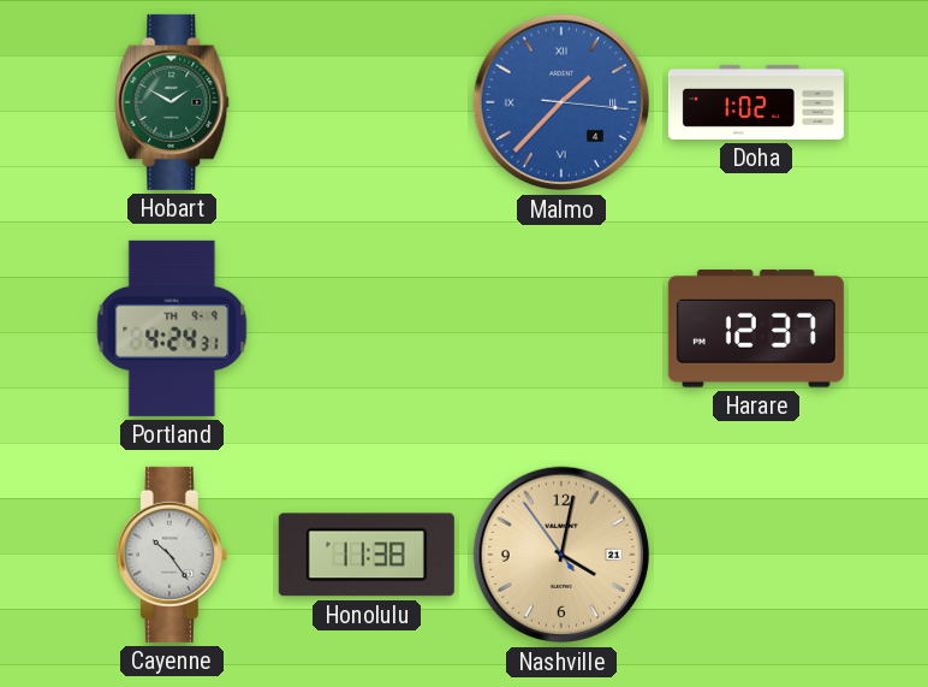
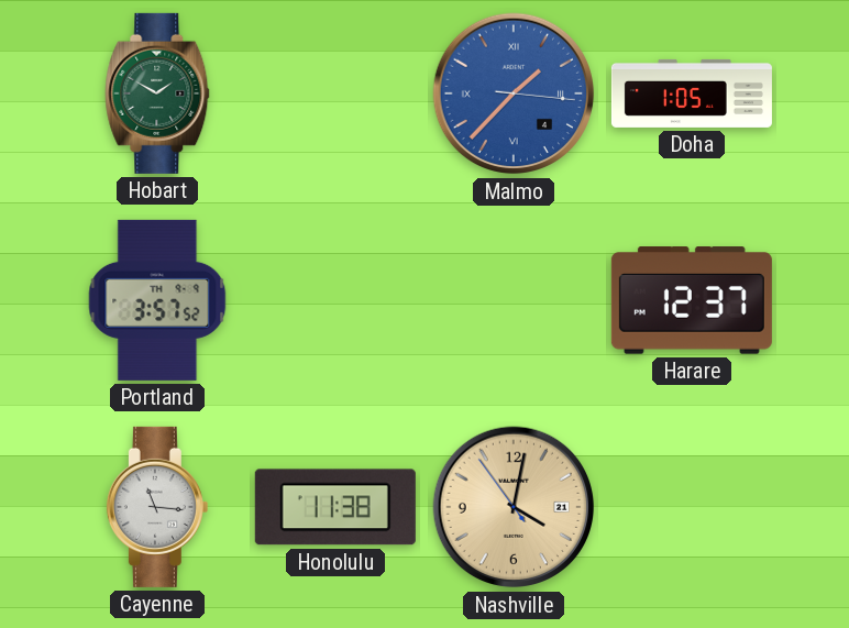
Doha: 1:02 -> 1:05
Portland: 4:24 -> 3:57
Cayenne: 10:24 -> 11:16
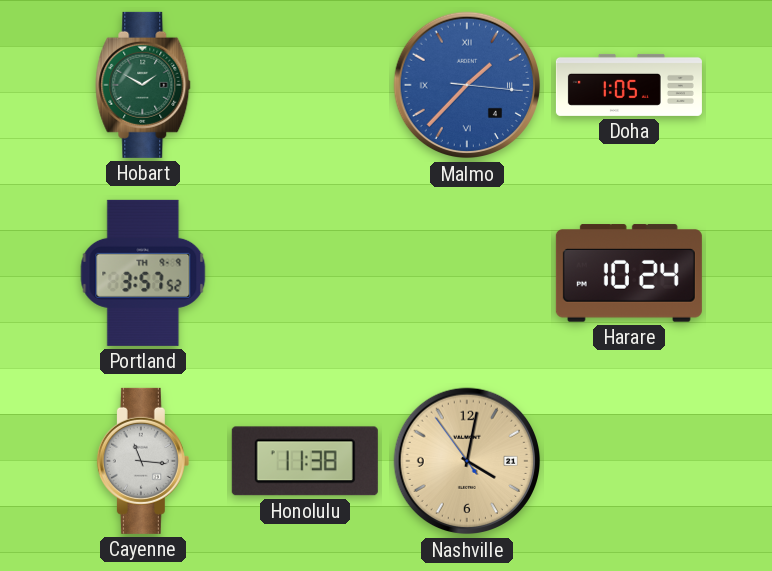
Harare: 12:37 -> 10:24
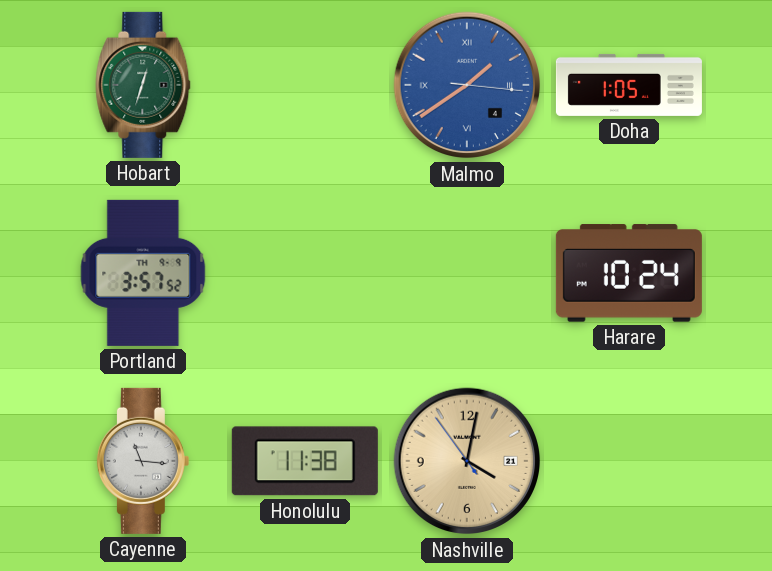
Hobart: 1:50 -> 12:33
Malmo: 1:37 -> 1:39
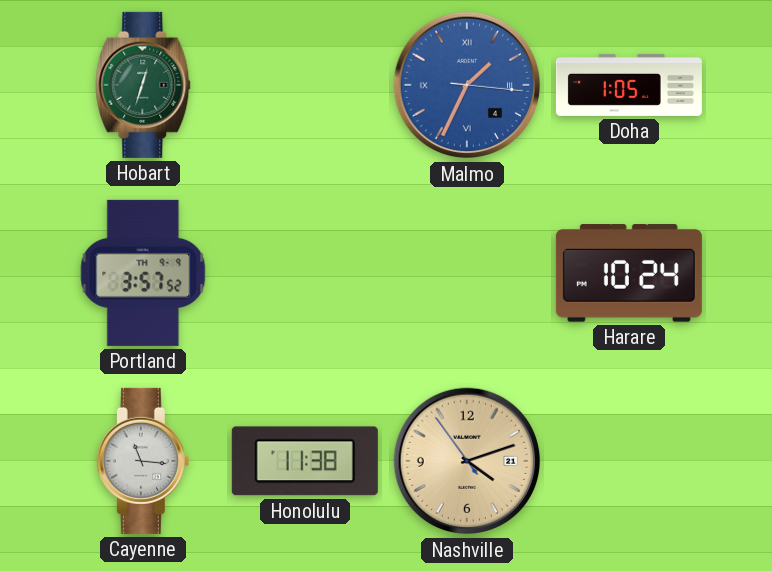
Malmo: 1:39 -> 1:34
Nashville: 4:01 -> 4:11
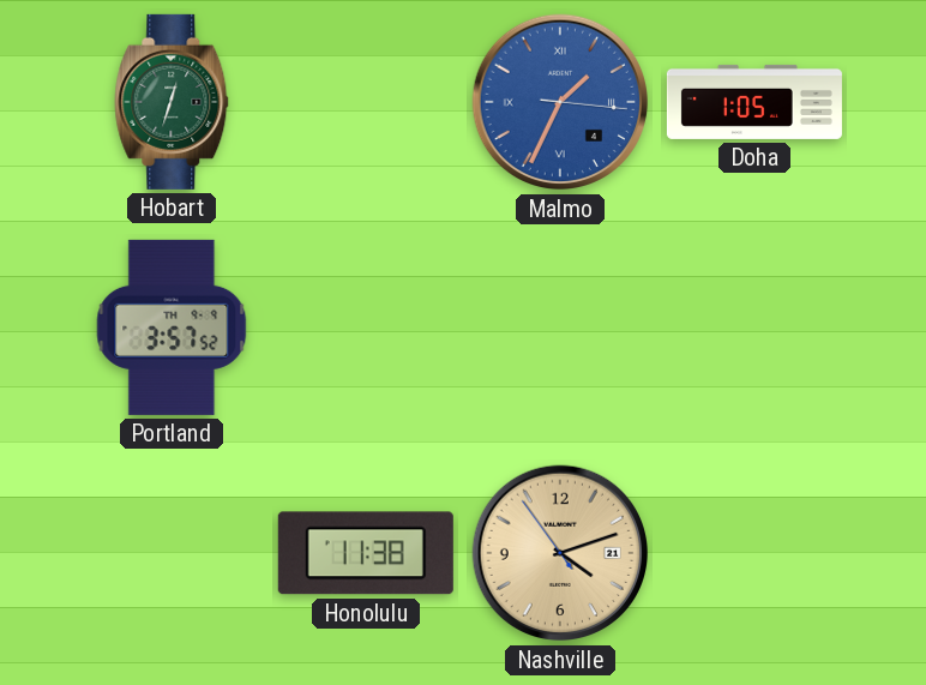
Harare: 10:24 -> none
Cayenne: 11:16 -> none
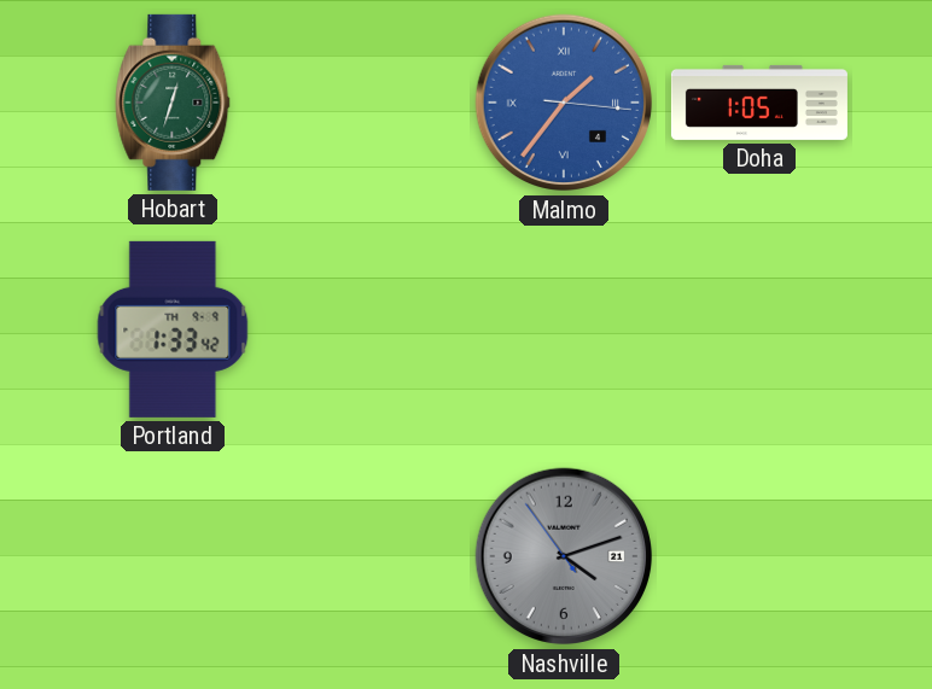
Malmo: 1:34 -> 1:36
Portland: 3:57 -> 1:33
Honolulu: 11:38 -> none
Nashville dial: champagne -> grey
